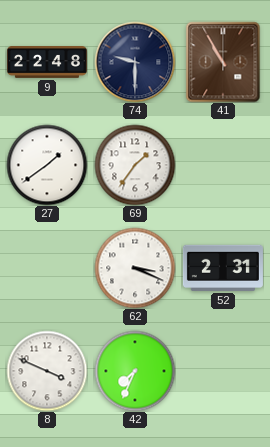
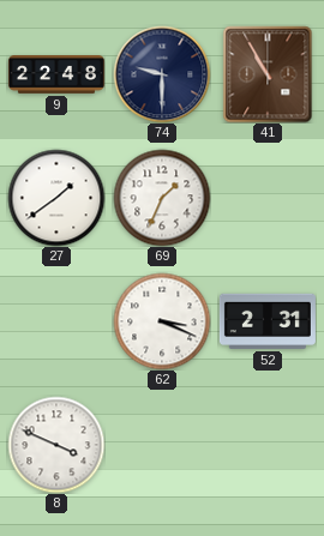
69: 1:36 -> 1:34
42: 7:34 -> none
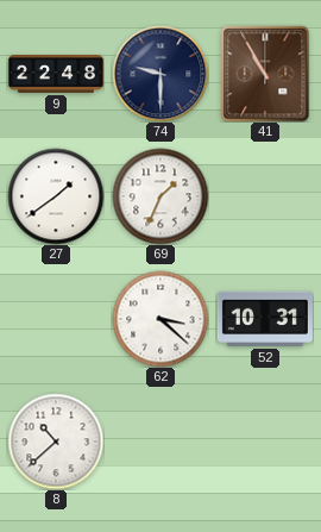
62: 3:19 -> 3:22
52: 2:31 -> 10:31
8: 3:49 -> 10:38
